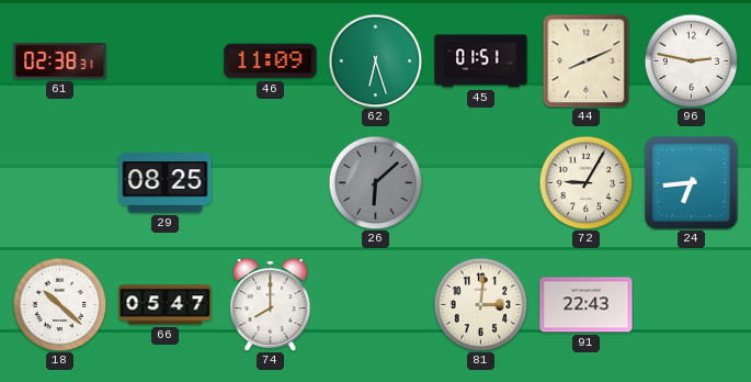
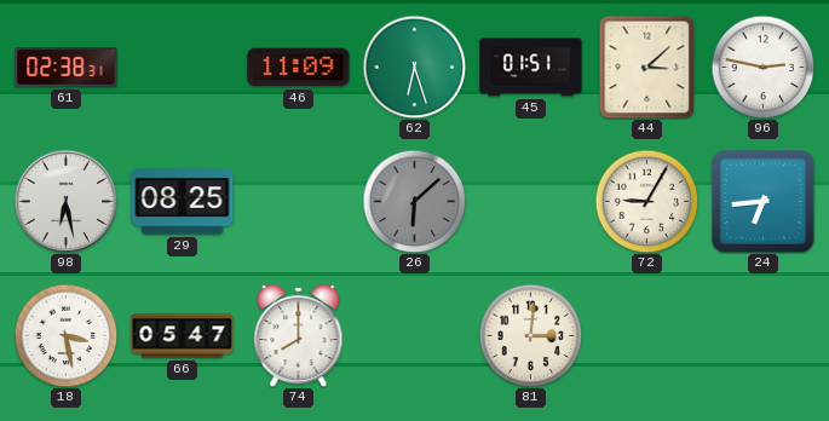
44: 8:11 -> 3:08
98: none -> 6:28
18: 10:22 -> 3:28
91: 22:43 -> none
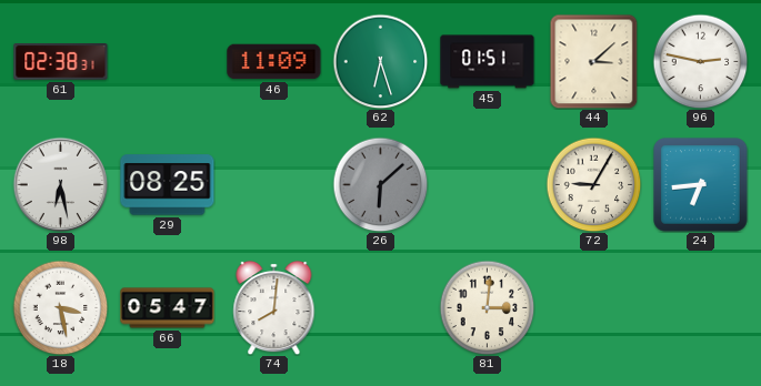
74: 8:00 -> 8:01
